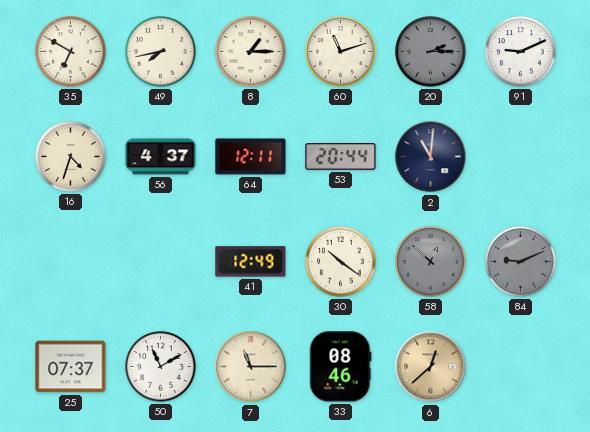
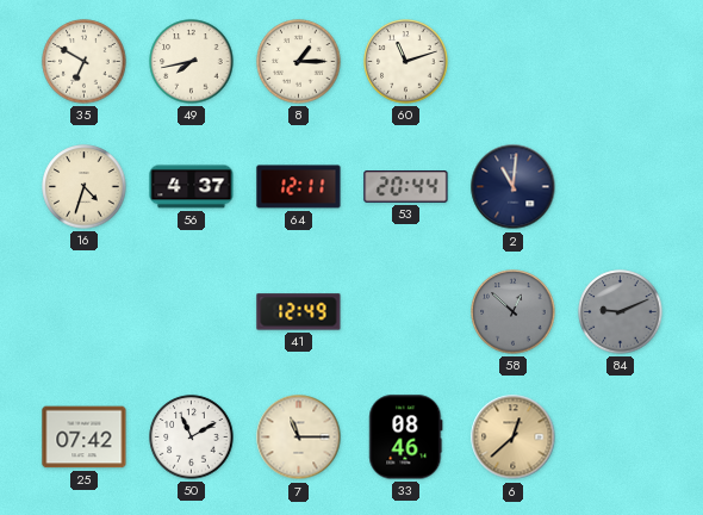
20: 2:15 -> none
91: 9:11 -> none
30: 10:21 -> none
25: 07:37 -> 07:42
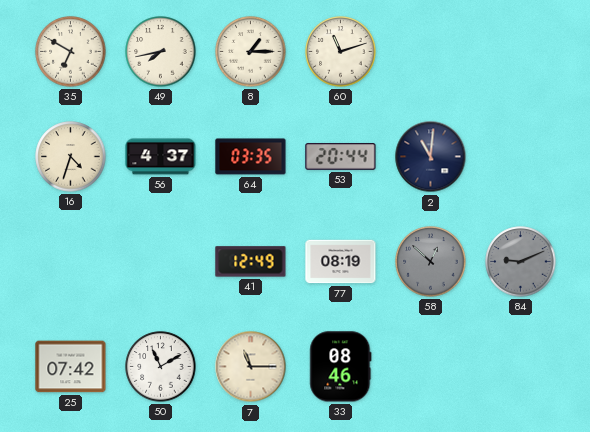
64: 12:11 -> 03:35
77: none -> 08:19
6: 12:38 -> none
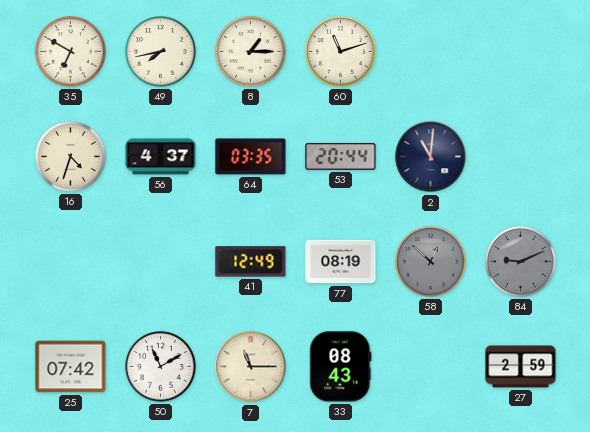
33: 08:46 -> 08:43
27: none -> 2:59
